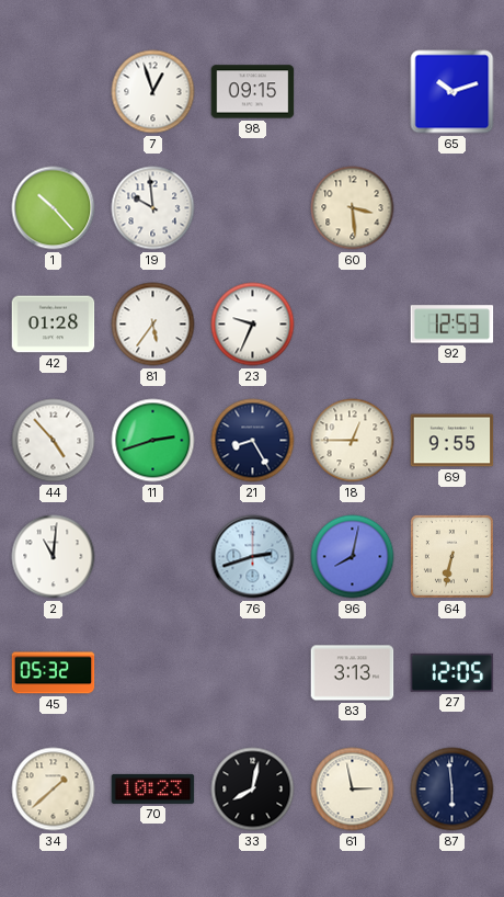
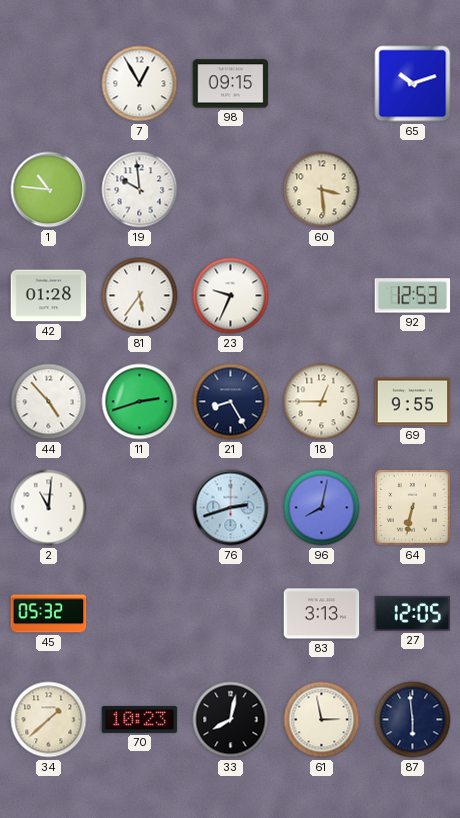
7: 12:57 -> 12:55
1: 10:23 -> 10:46
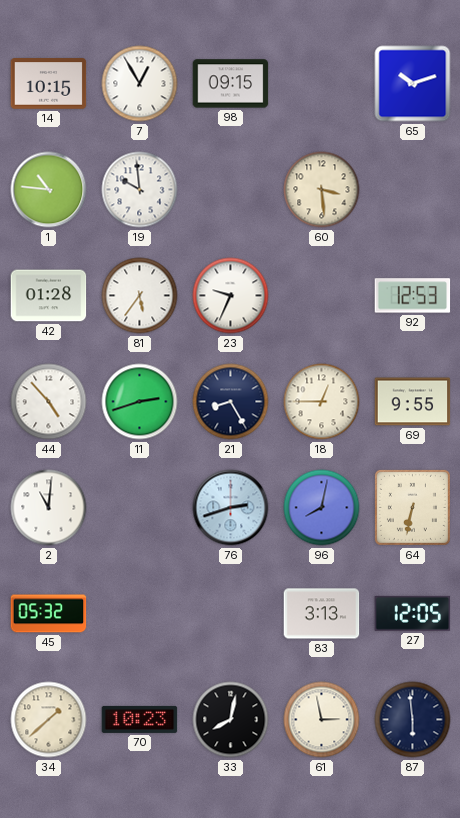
14: none -> 10:15
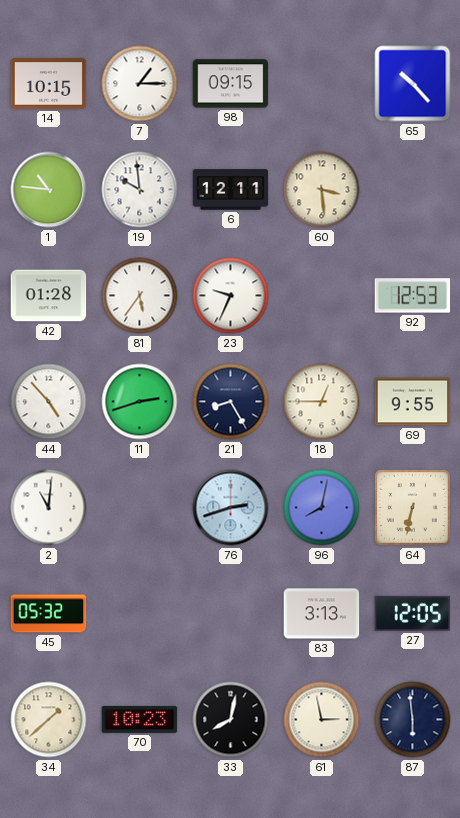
7: 12:55 -> 1:15
65: 10:12 -> 10:23
6: none -> 12:11
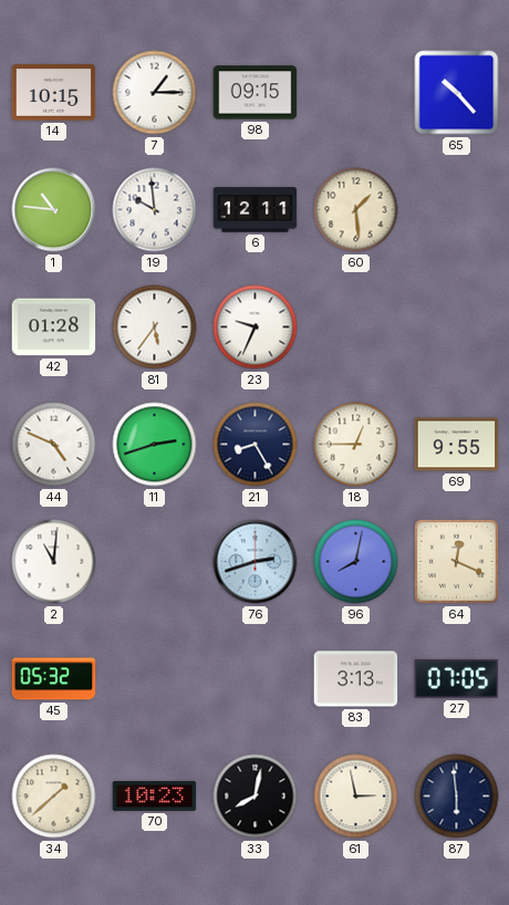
60: 3:29 -> 1:29
92: 12:53 -> none
44: 4:53 -> 4:49
64: 6:32 -> 12:19
27: 12:05 -> 07:05
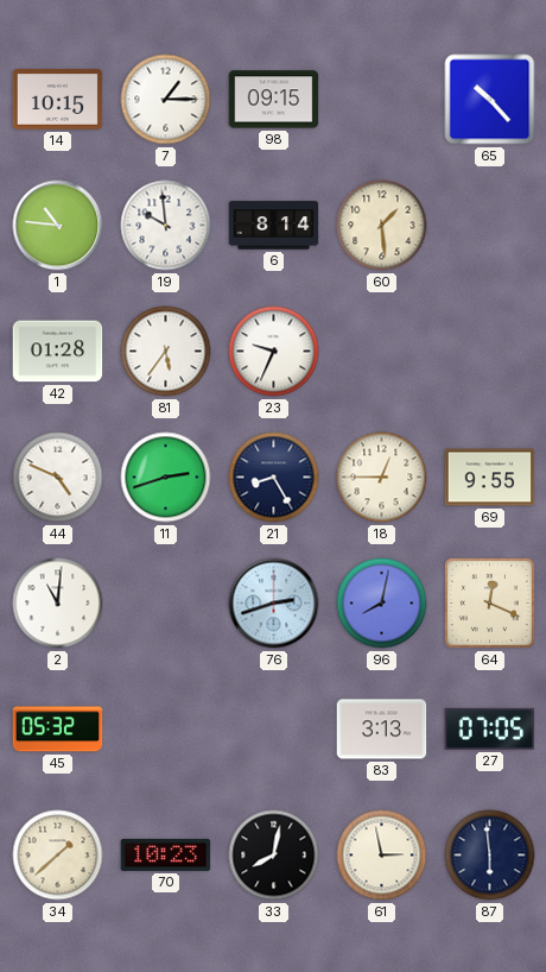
6: 12:11 -> 8:14
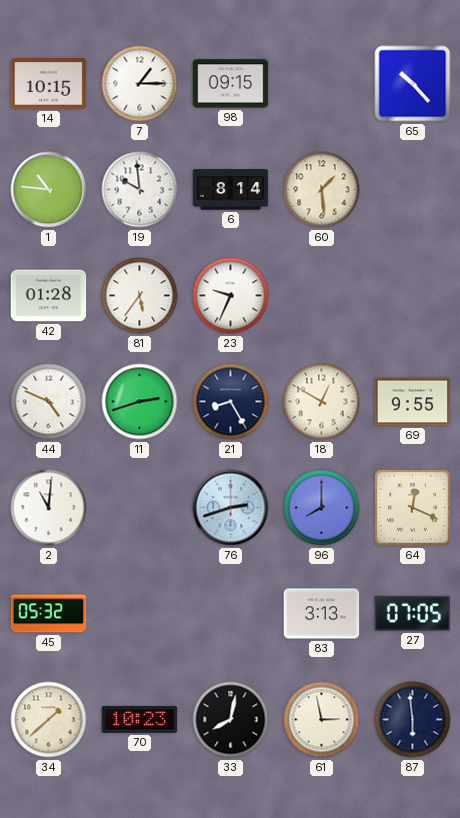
18: 12:45 -> 12:50
96: 8:02 -> 8:00
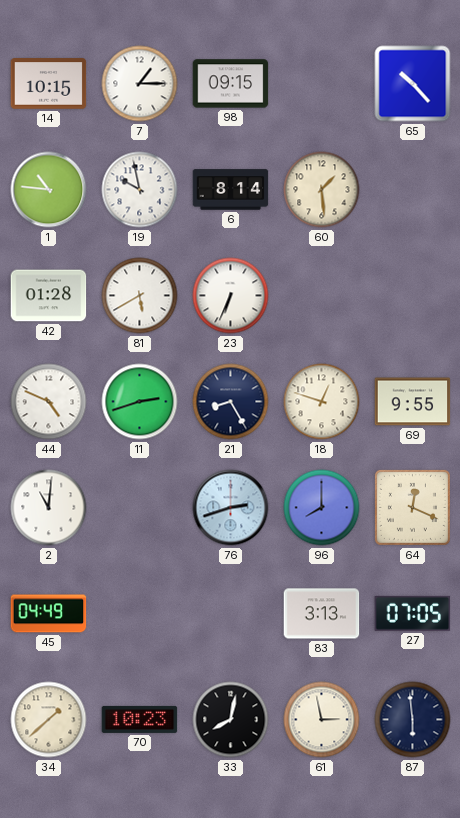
19: 9:59 -> 9:58
81: 5:36 -> 5:40
23: 9:34 -> 6:34
18: 12:50 -> 12:48
45: 05:32 -> 04:49
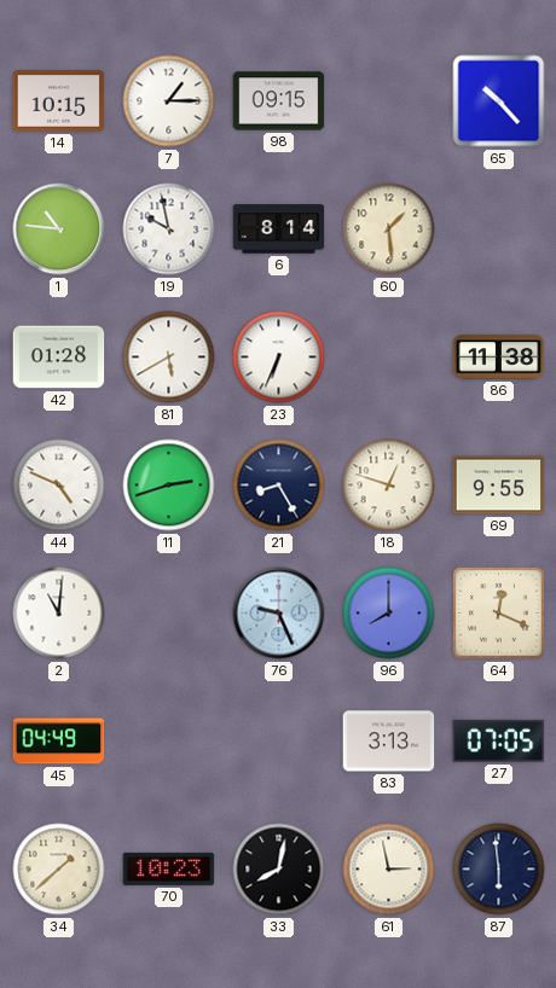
86: none -> 11:38
76: 2:42 -> 9:26
